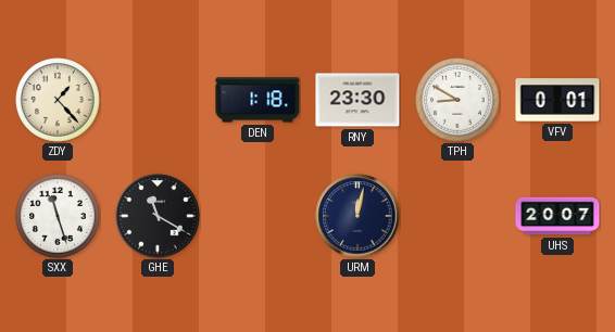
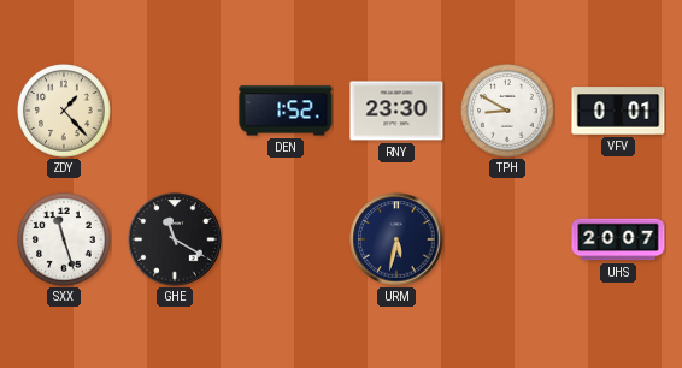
DEN: 1:18 -> 1:52
URM: 12:02 -> 5:32
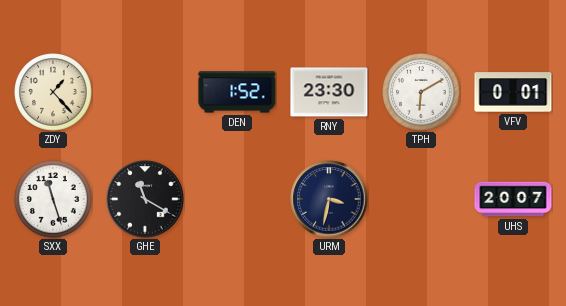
TPH: 8:50 -> 6:10
URM: 5:32 -> 3:32
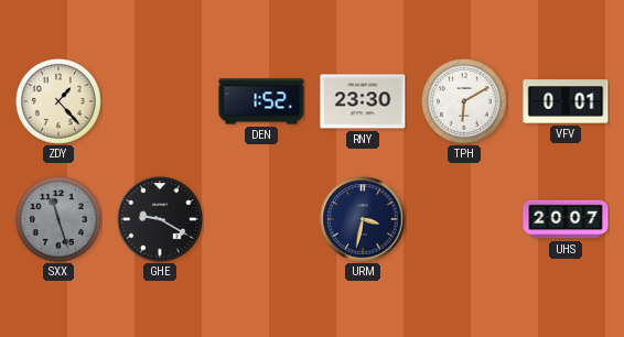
SXX dial: white -> grey
GHE: 11:20 -> 9:20
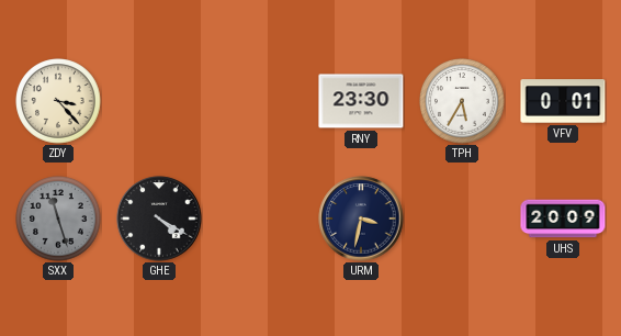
ZDY: 1:23 -> 3:23
DEN: 1:52 -> none
TPH: 6:10 -> 5:35
GHE: 9:20 -> 4:20
UHS: 20:07 -> 20:09
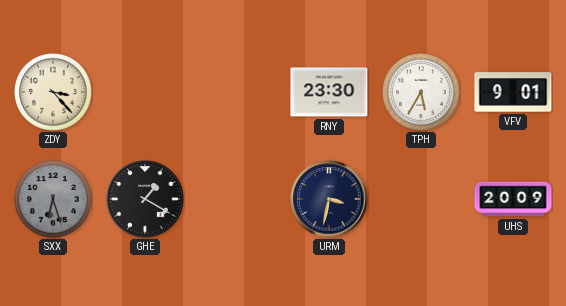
VFV: 0:01 -> 9:01
SXX: 11:27 -> 6:27
GHE: 4:20 -> 1:20
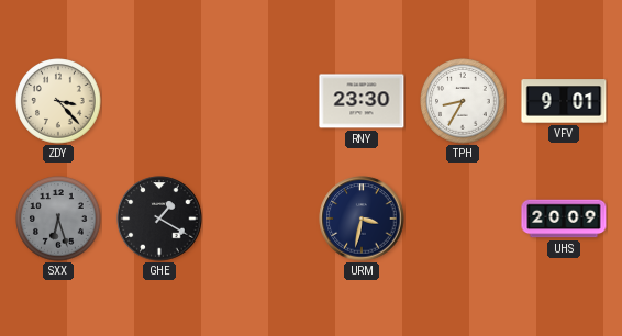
TPH: 5:35 -> 8:35
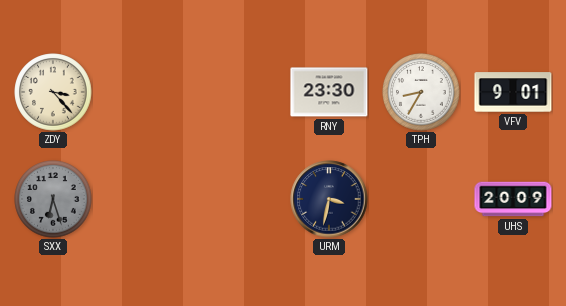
GHE: 1:20 -> none
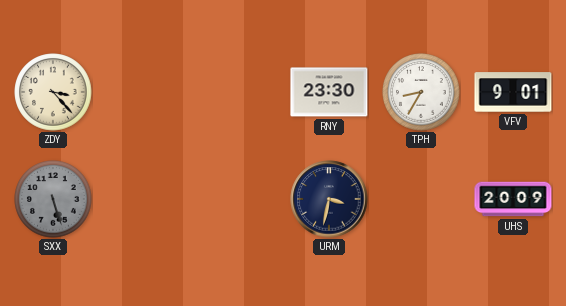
SXX: 6:27 -> 5:27
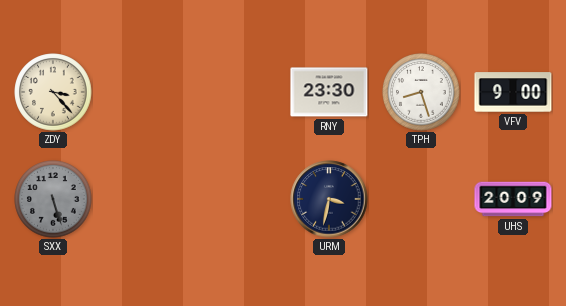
TPH: 8:35 -> 8:27
VFV: 9:01 -> 9:00
